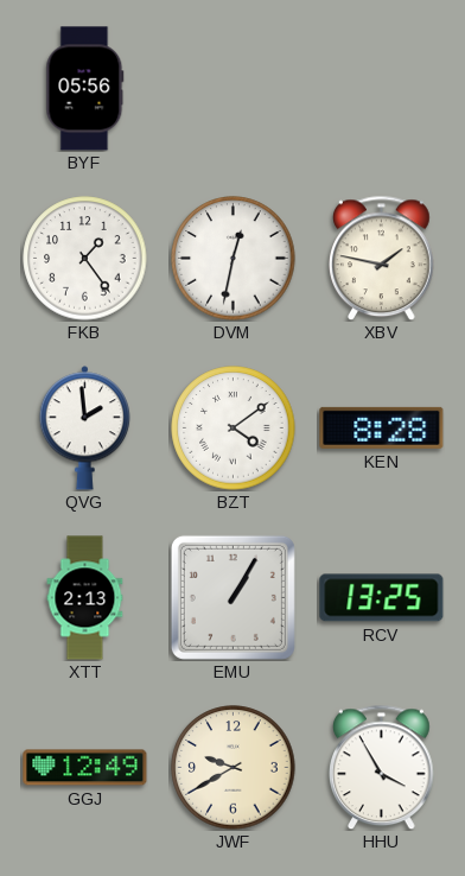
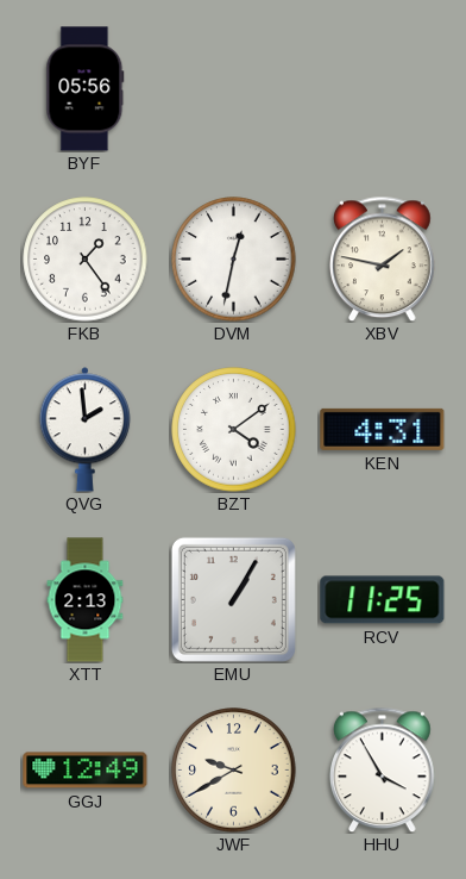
KEN: 8:28 -> 4:31
RCV: 13:25 -> 11:25
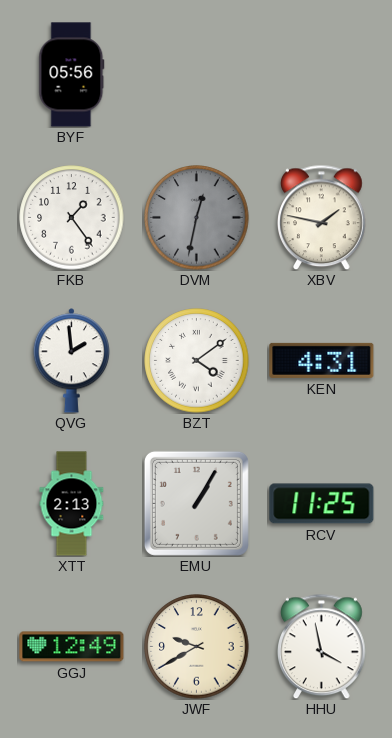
DVM dial: white -> grey
HHU: 3:55 -> 3:58
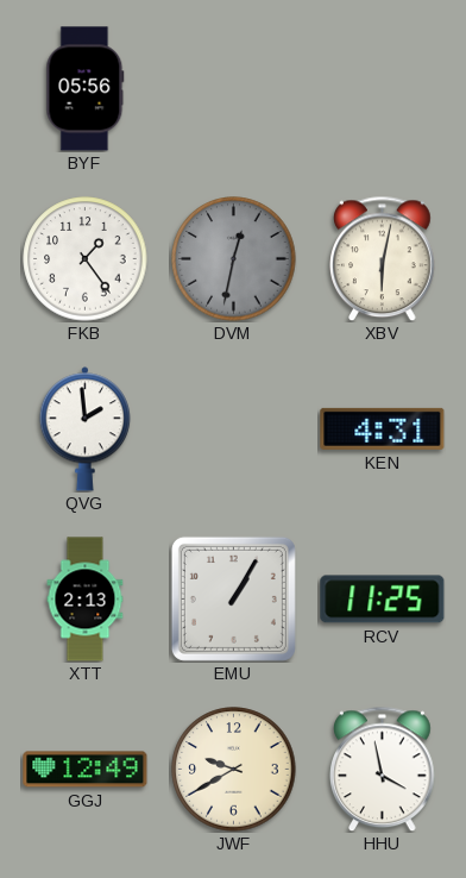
XBV: 1:47 -> 6:02
BZT: 4:09 -> none
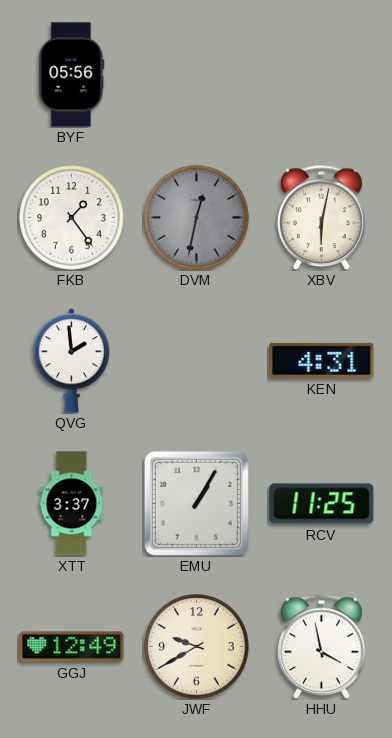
XTT: 2:13 -> 3:37
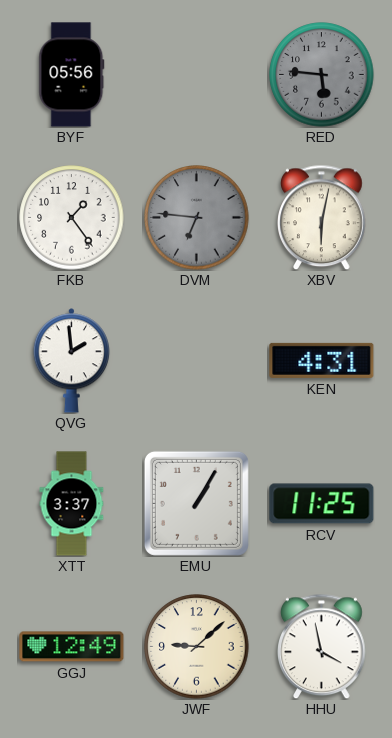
RED: none -> 5:46
DVM: 12:32 -> 6:46
JWF: 9:40 -> 9:08
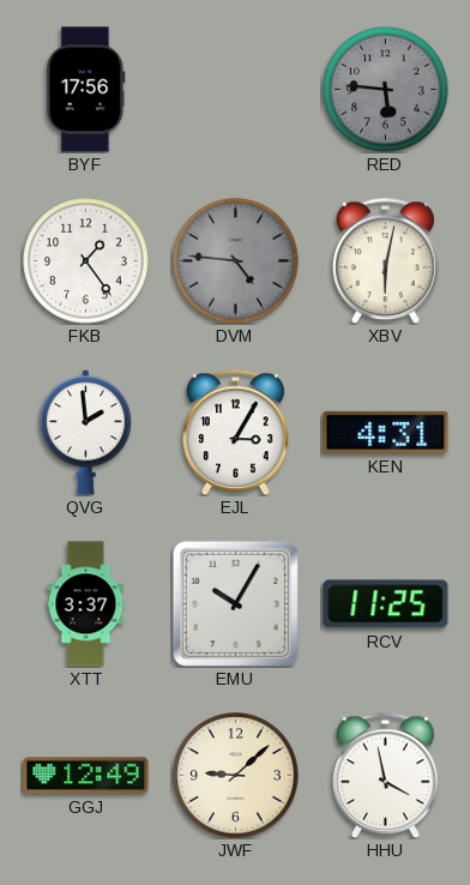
BYF: 05:56 -> 17:56
DVM: 6:46 -> 4:46
EJL: none -> 3:05
EMU: 1:05 -> 10:05
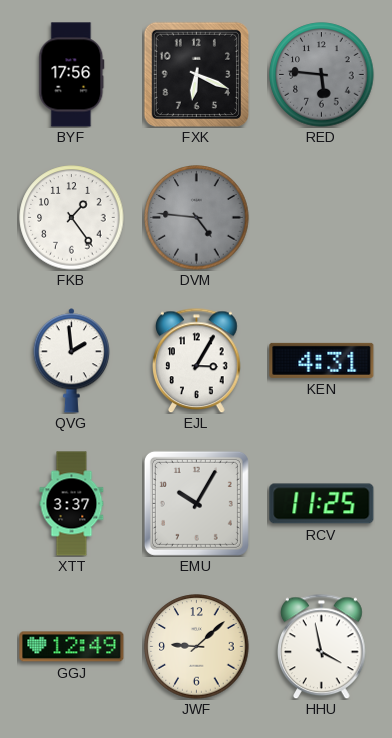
FXK: none -> 6:19
XBV: 6:02 -> none
